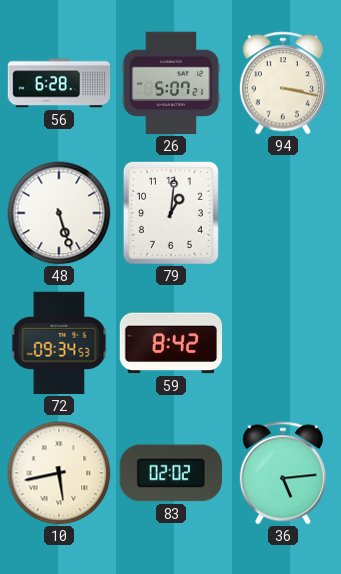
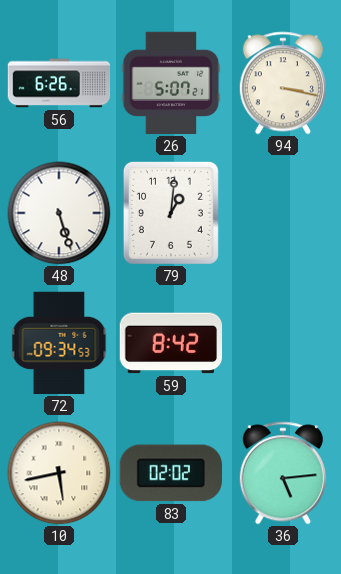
56: 6:28 -> 6:26
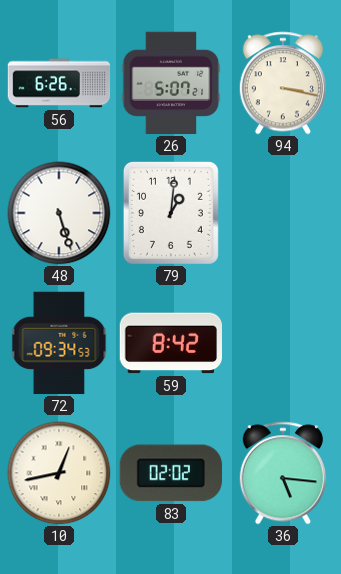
10: 5:43 -> 12:43
36: 5:14 -> 5:16
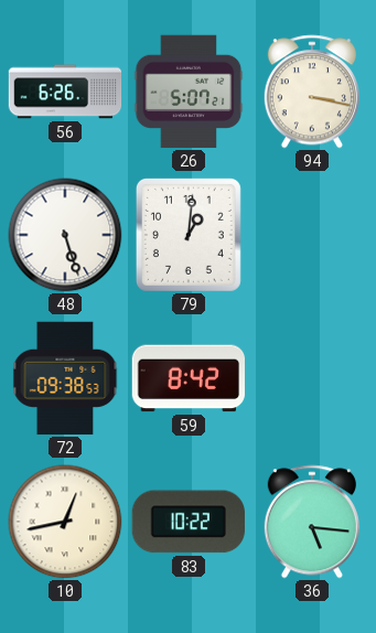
72: 09:34 -> 09:38
83: 02:02 -> 10:22
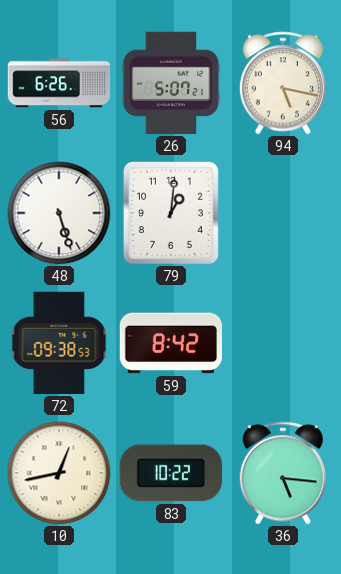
94: 3:17 -> 5:17
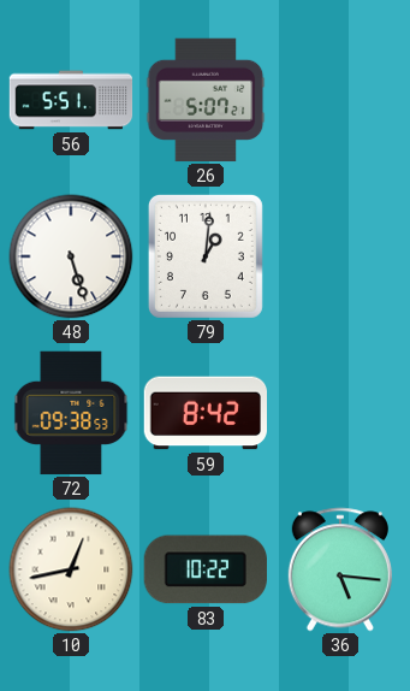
56: 6:26 -> 5:51
94: 5:17 -> none
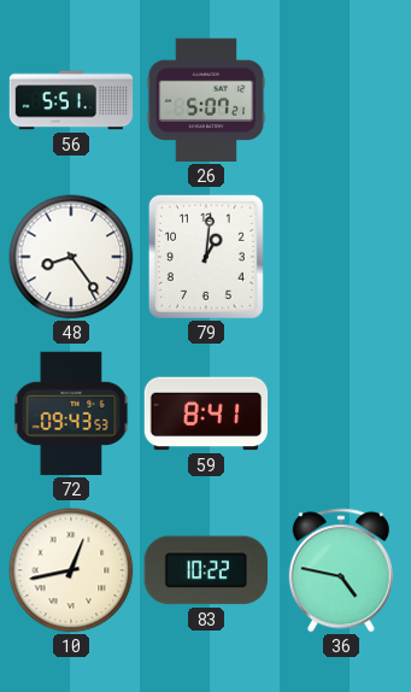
48: 5:27 -> 8:24
72: 09:38 -> 09:43
59: 8:42 -> 8:41
36: 5:16 -> 4:47
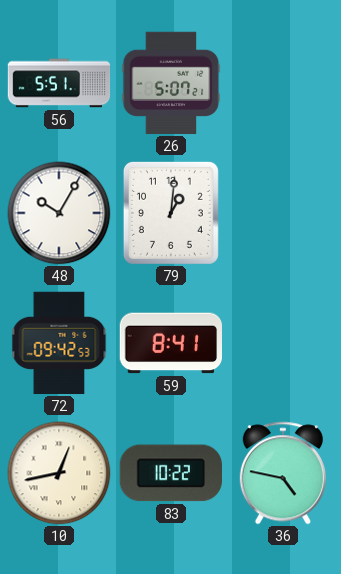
48: 8:24 -> 10:05
72: 09:43 -> 09:42
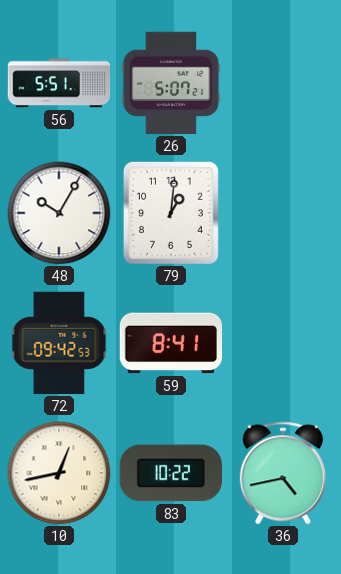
36: 4:47 -> 4:43
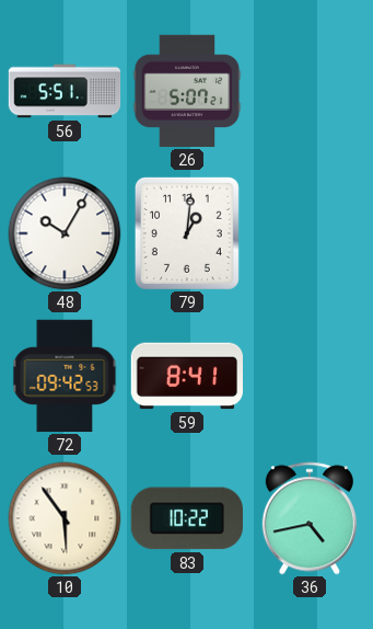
10: 12:43 -> 5:54
